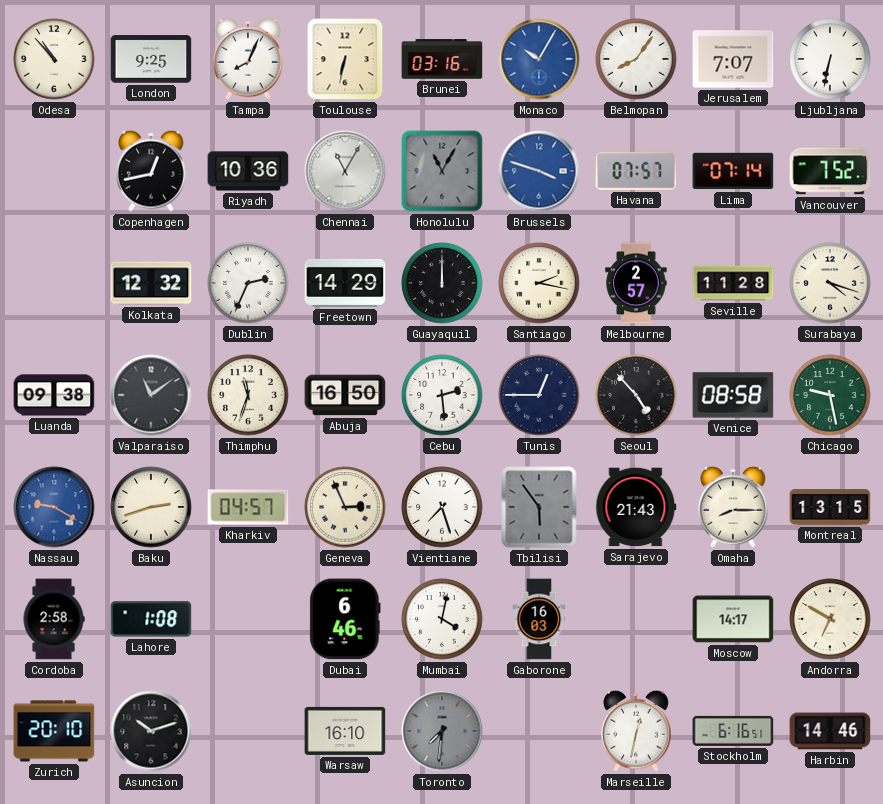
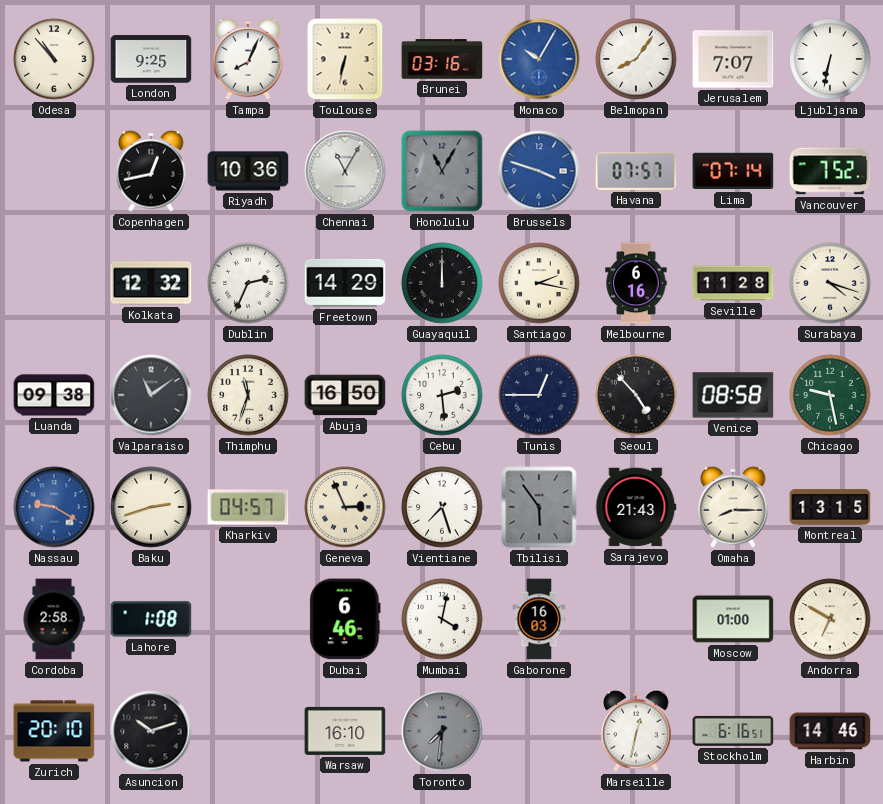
Melbourne: 2:57 -> 6:16
Moscow: 14:17 -> 01:00
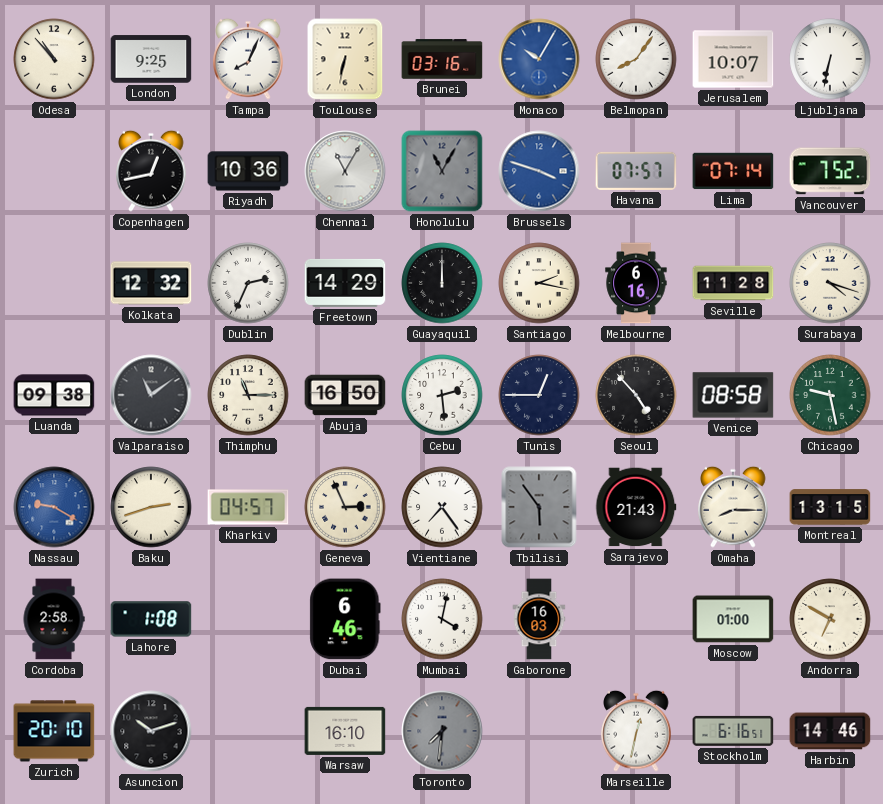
Jerusalem: 7:07 -> 10:07
Thimphu: 11:33 -> 11:15
Vientiane: 7:27 -> 7:24
